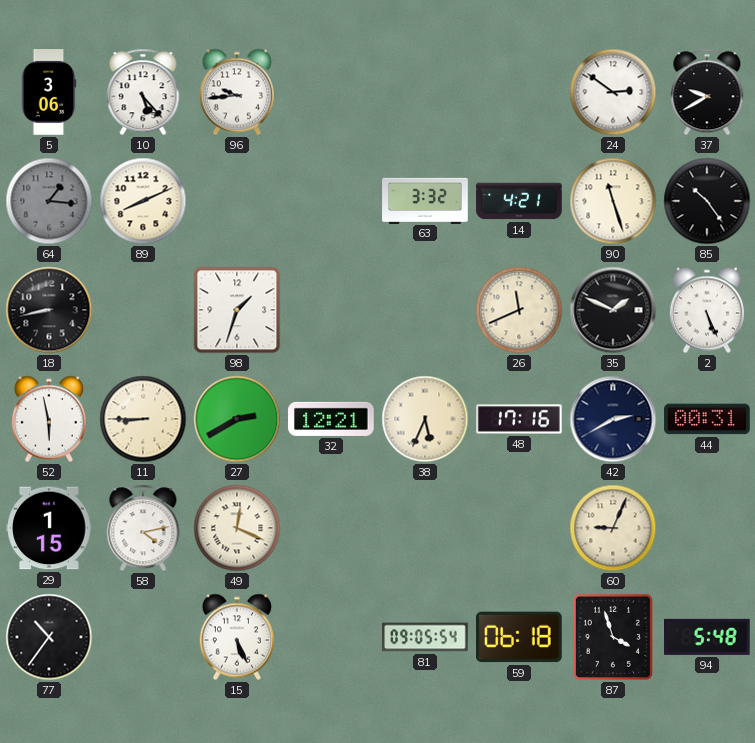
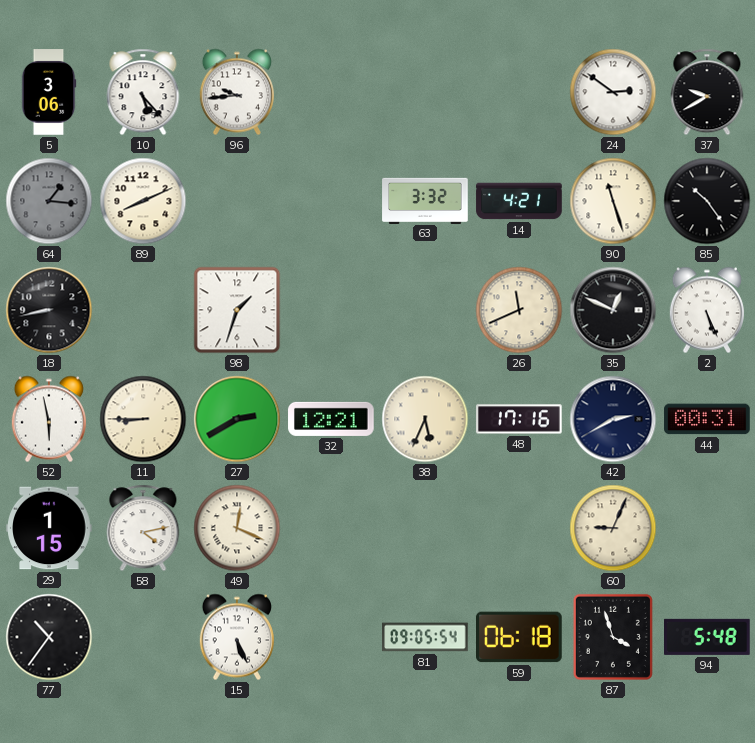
35: 1:49 -> 12:49
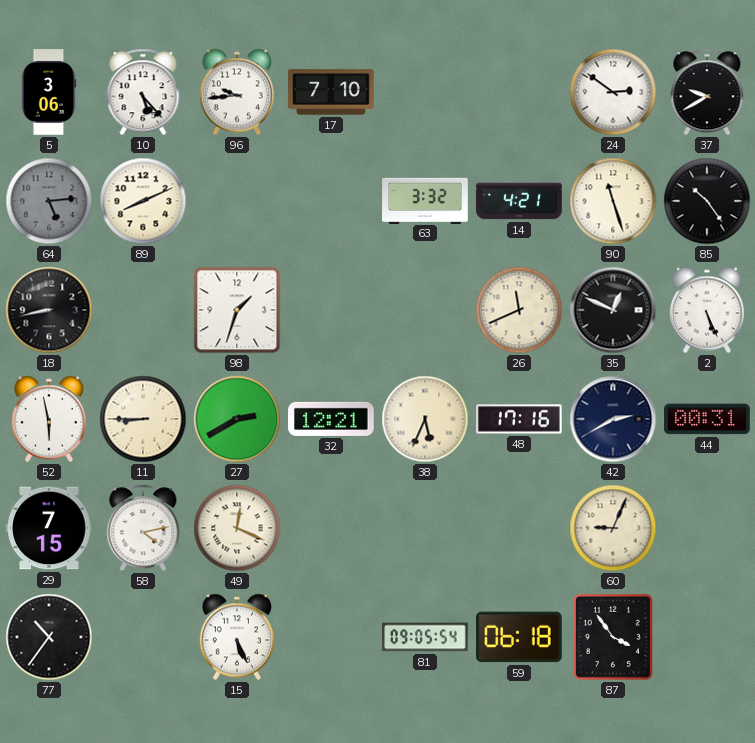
17: none -> 7:10
64: 1:16 -> 5:14
29: 1:15 -> 7:15
87: 3:57 -> 3:54
94: 5:48 -> none
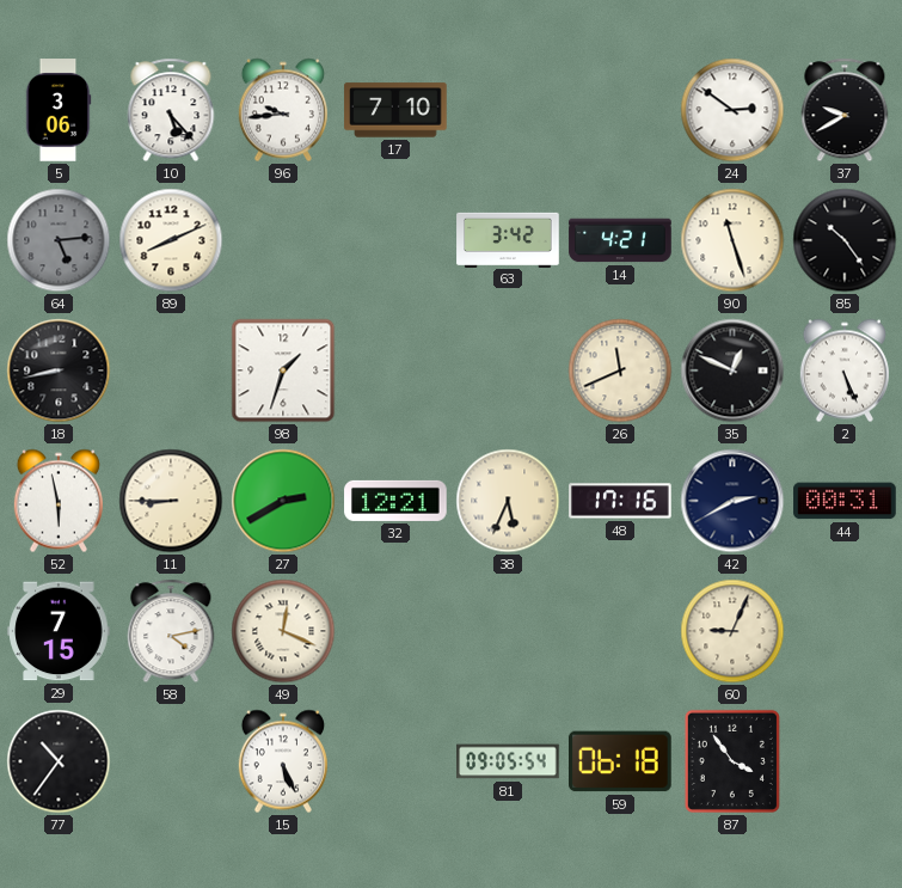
63: 3:32 -> 3:42
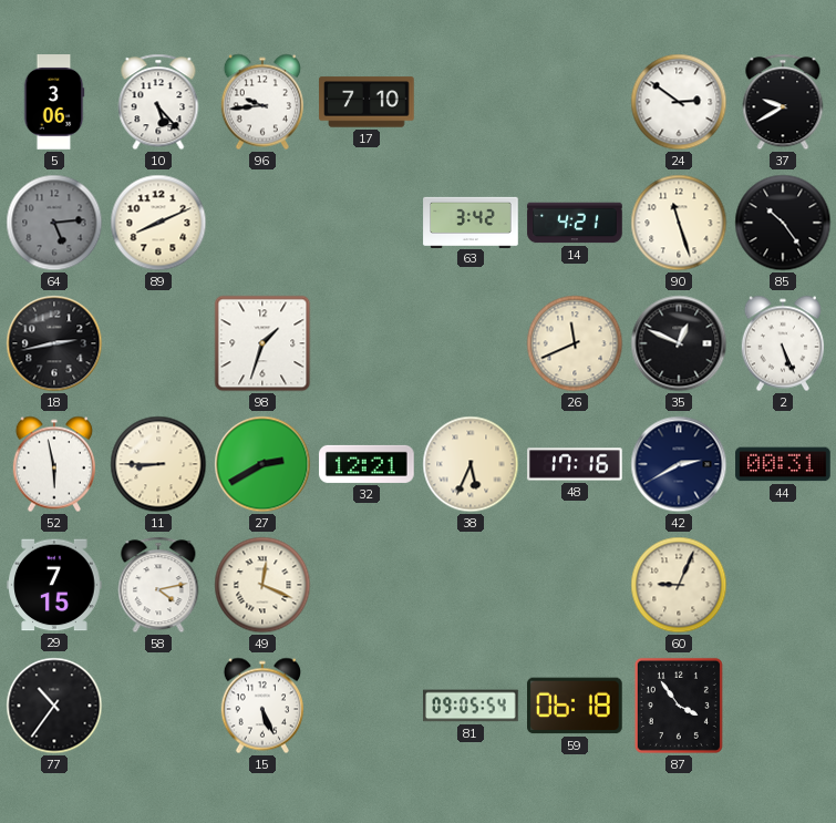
18: 8:43 -> 2:43
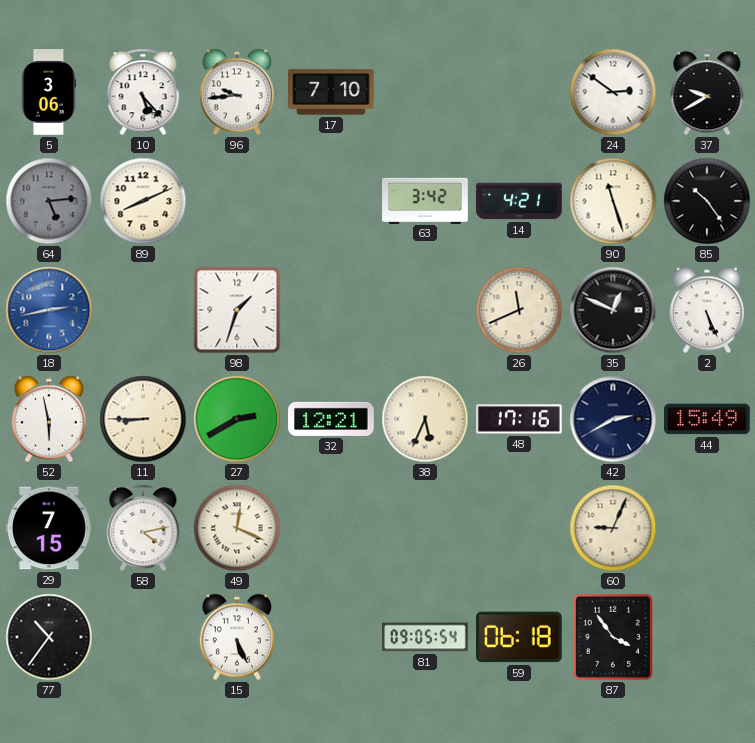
18 dial: black -> blue
44: 00:31 -> 15:49
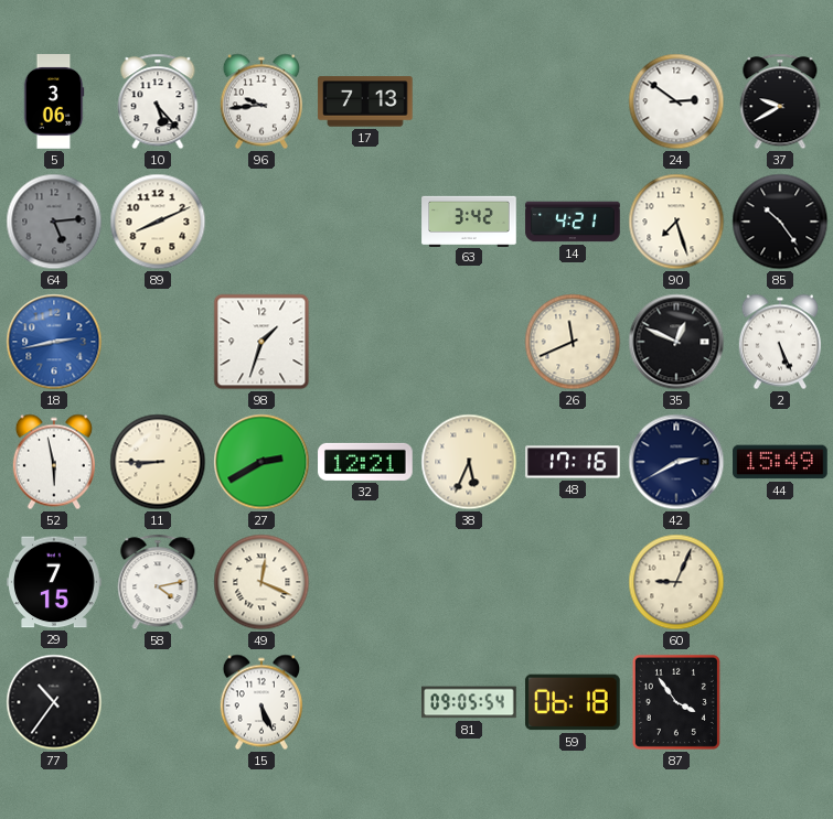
17: 7:10 -> 7:13
90: 11:27 -> 7:27
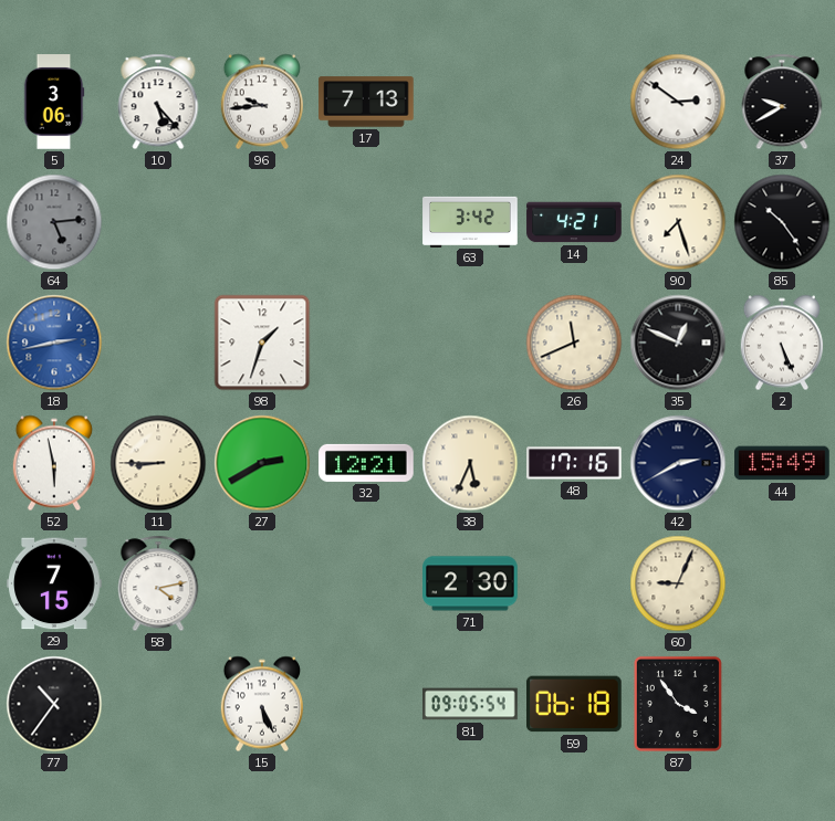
89: 8:11 -> none
49: 12:19 -> none
71: none -> 2:30
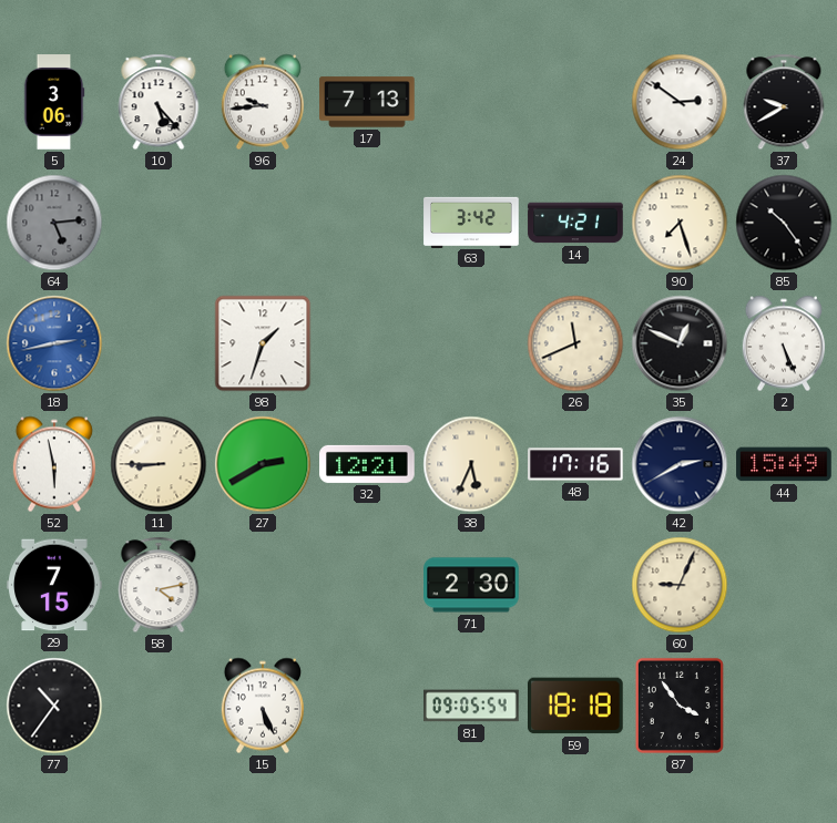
59: 06:18 -> 18:18
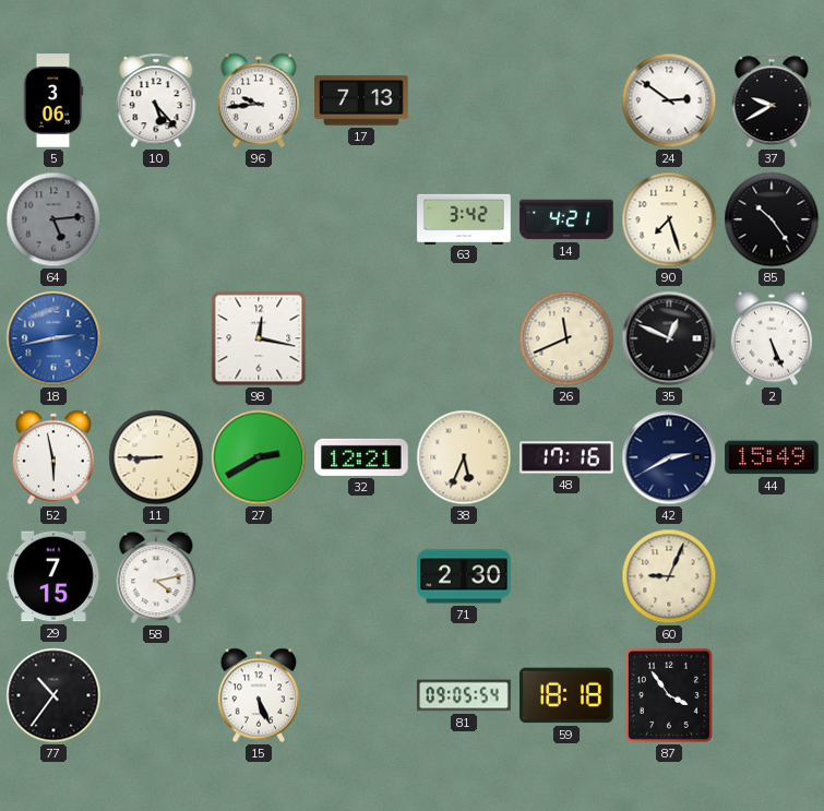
98: 1:33 -> 12:17
